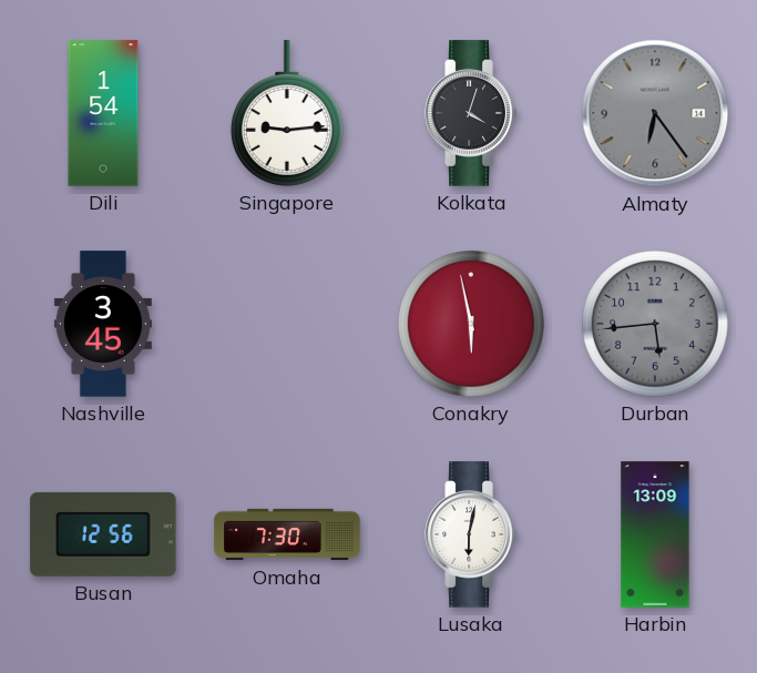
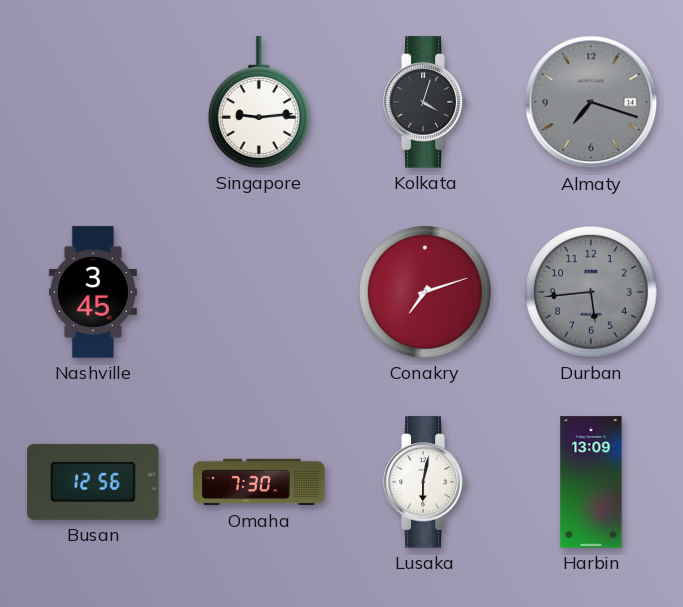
Dili: 1:54 -> none
Almaty: 6:24 -> 7:18
Conakry: 5:58 -> 7:12
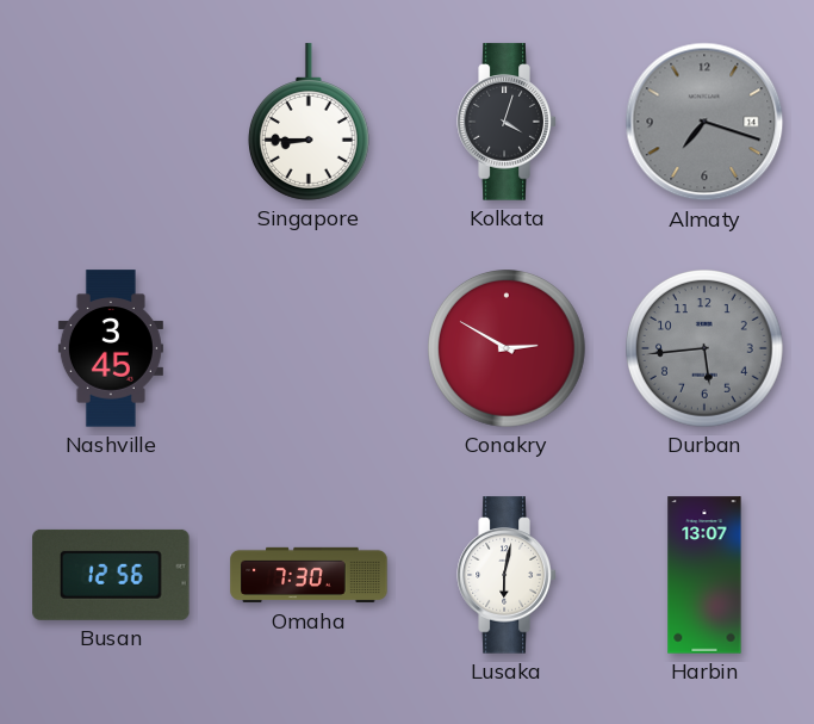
Singapore: 9:14 -> 8:45
Conakry: 7:12 -> 2:50
Harbin: 13:09 -> 13:07
